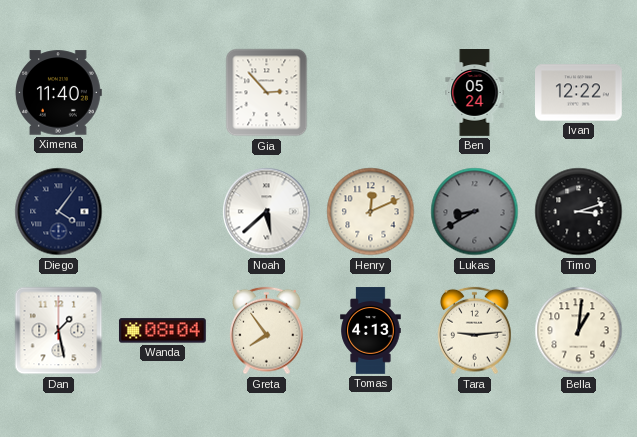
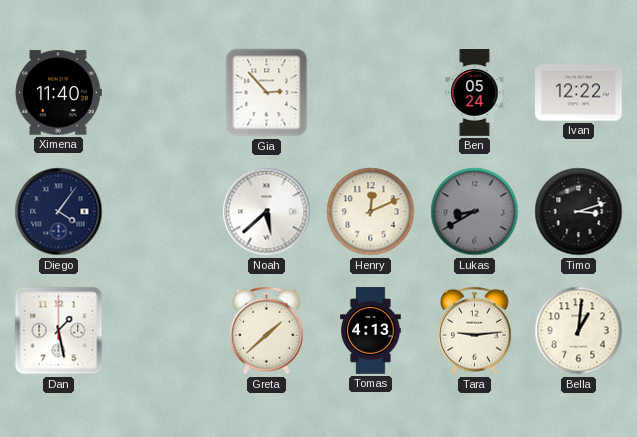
Wanda: 08:04 -> none
Greta: 7:54 -> 1:38
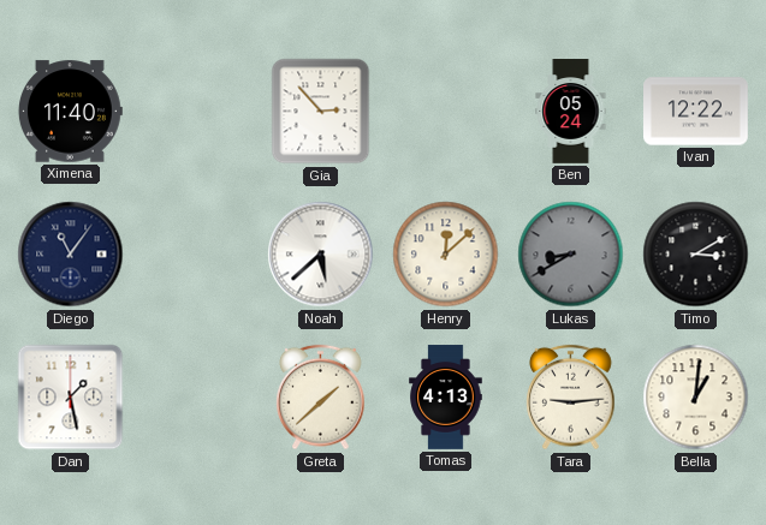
Diego: 4:06 -> 11:06
Henry: 12:11 -> 12:08
Timo: 3:12 -> 3:10
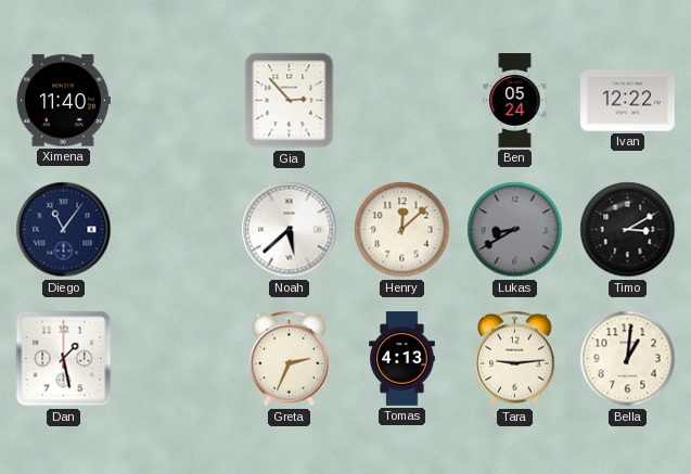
Greta: 1:38 -> 2:34
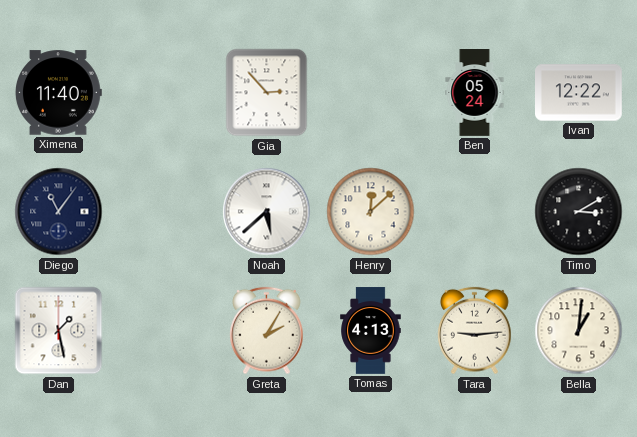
Lukas: 8:40 -> none
Greta: 2:34 -> 2:05
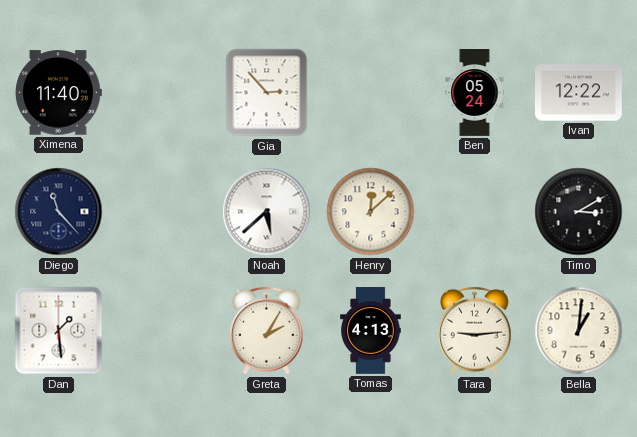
Diego: 11:06 -> 11:23
Dan: 1:28 -> 1:29
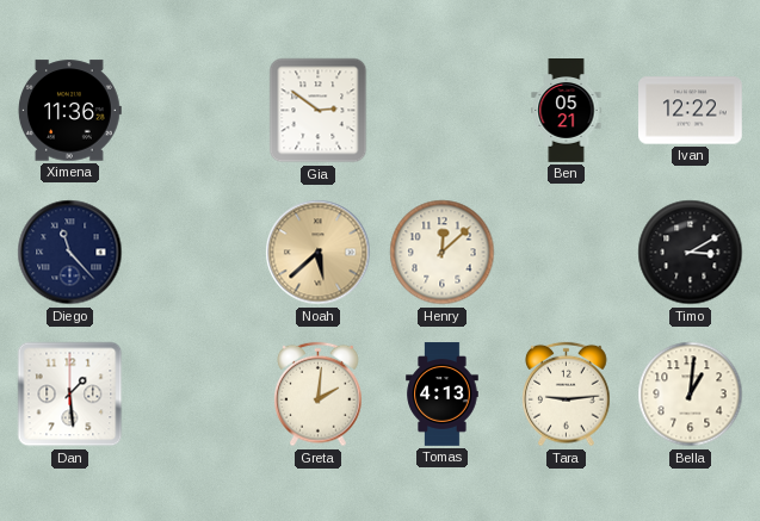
Ximena: 11:40 -> 11:36
Gia: 2:53 -> 2:51
Ben: 05:24 -> 05:21
Noah dial: white -> champagne
Greta: 2:05 -> 2:01
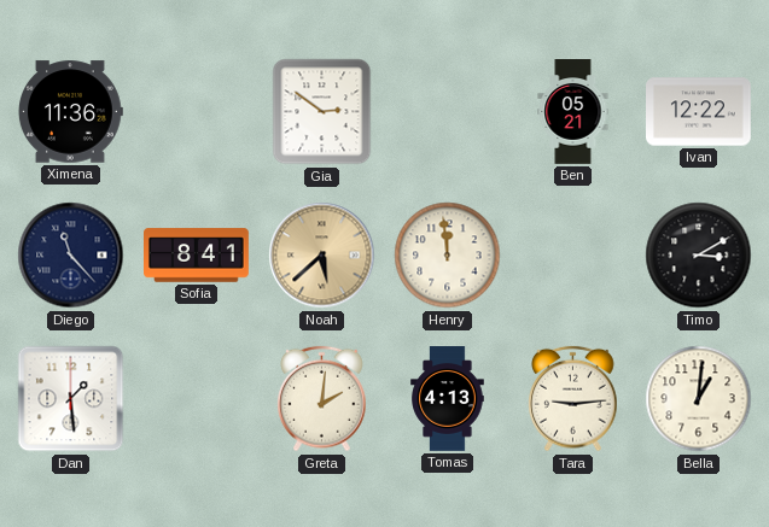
Sofia: none -> 8:41
Henry: 12:08 -> 11:59
